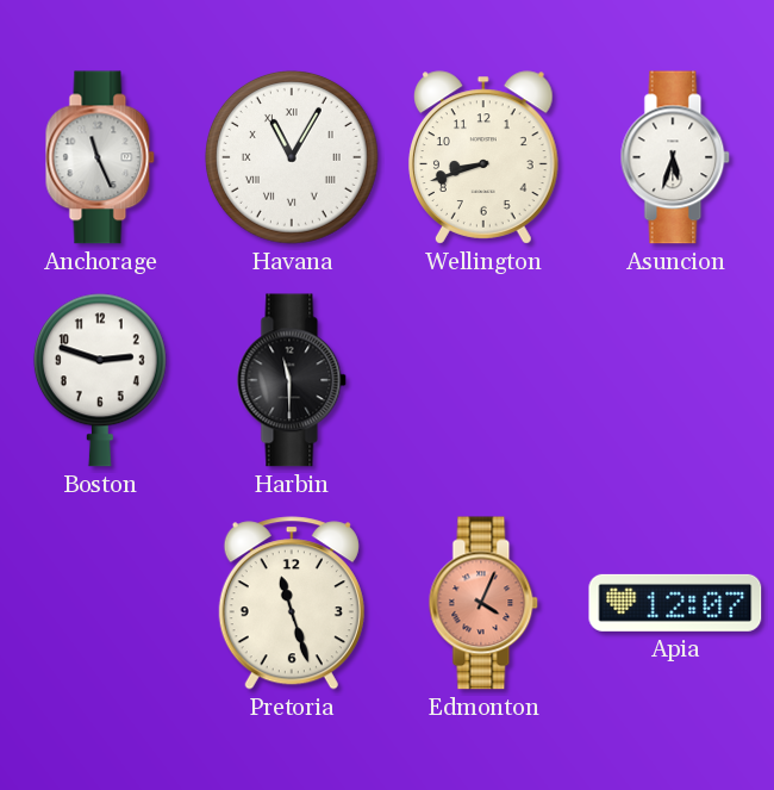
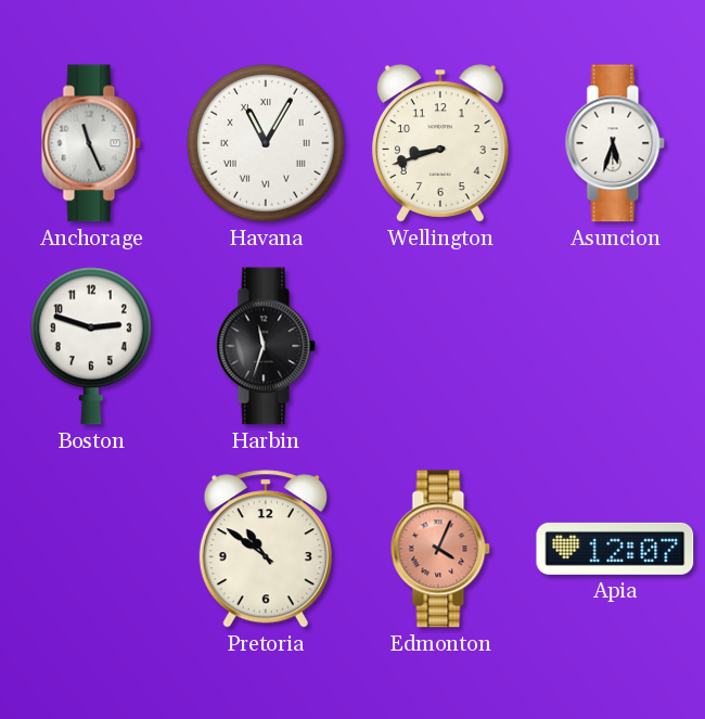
Harbin: 11:30 -> 11:33
Pretoria: 11:27 -> 10:51
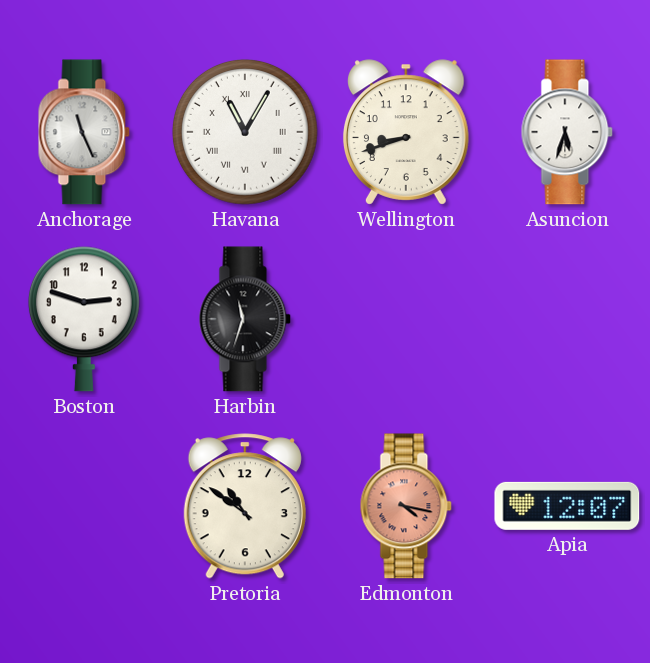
Edmonton: 4:04 -> 4:17
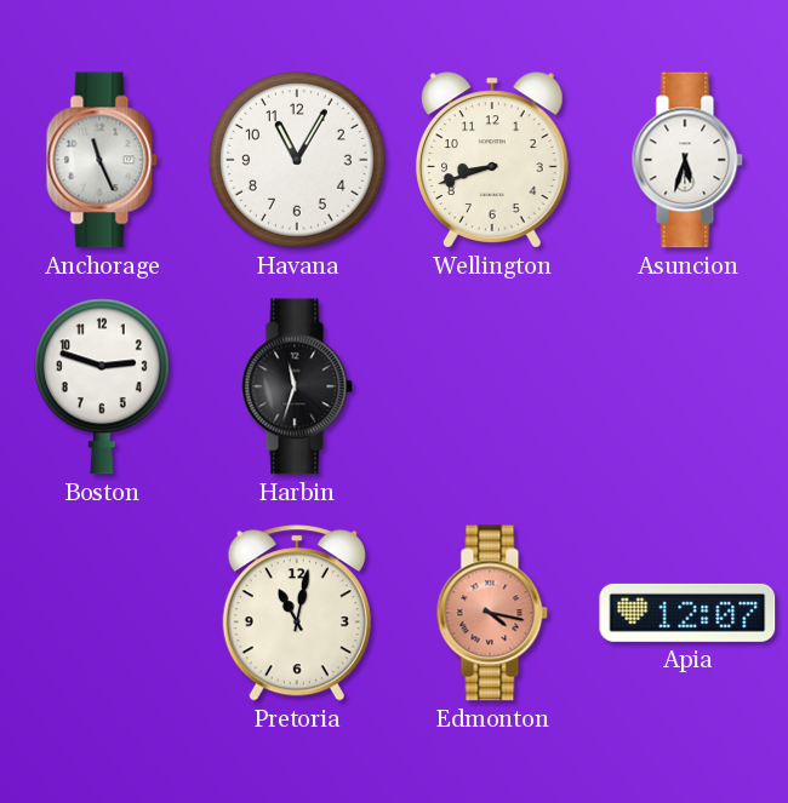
Havana numerals: Roman -> Arabic
Pretoria: 10:51 -> 11:02
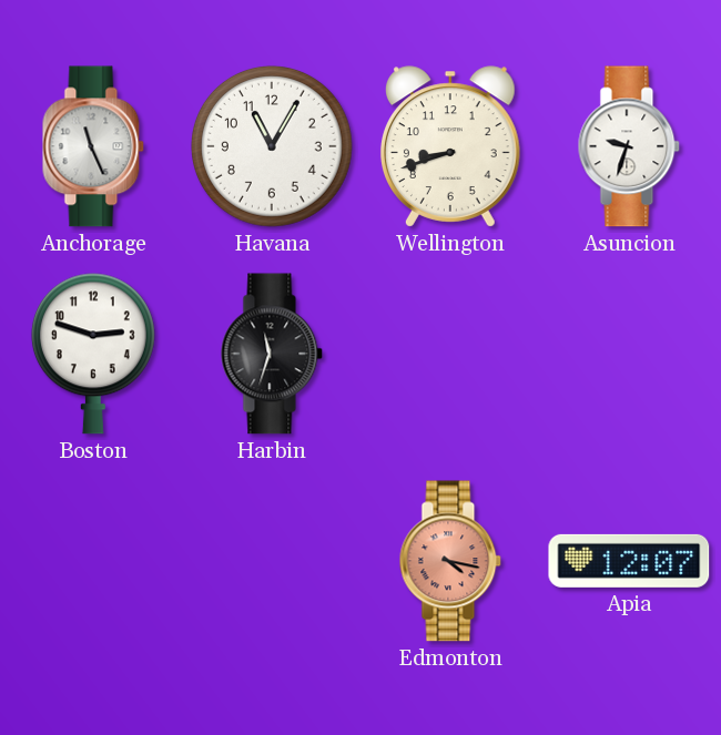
Asuncion: 5:33 -> 9:33
Pretoria: 11:02 -> none
